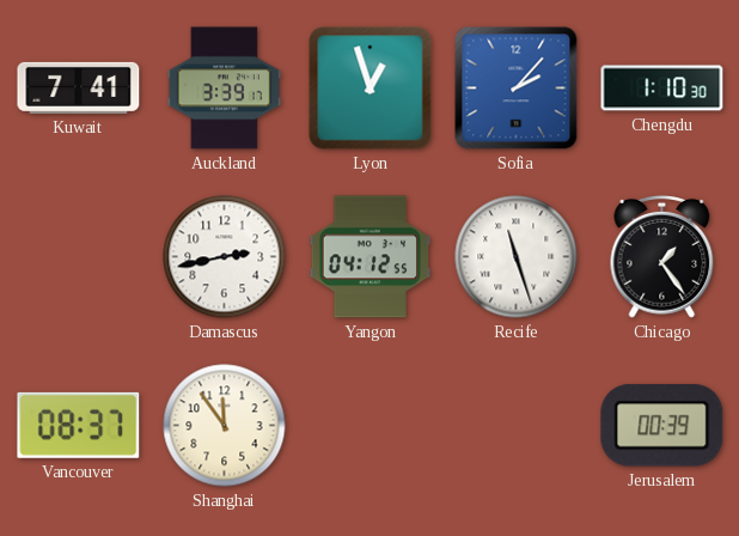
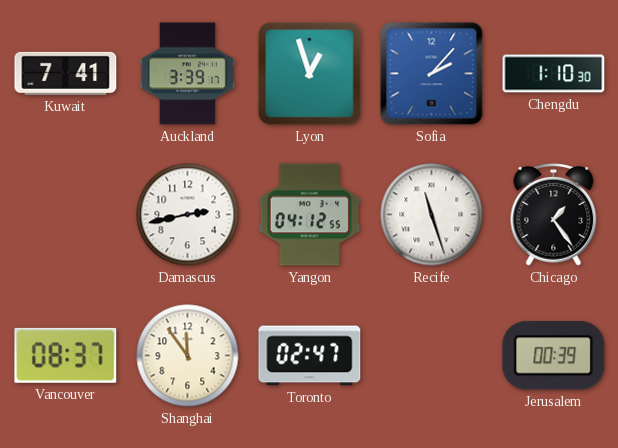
Toronto: none -> 02:47
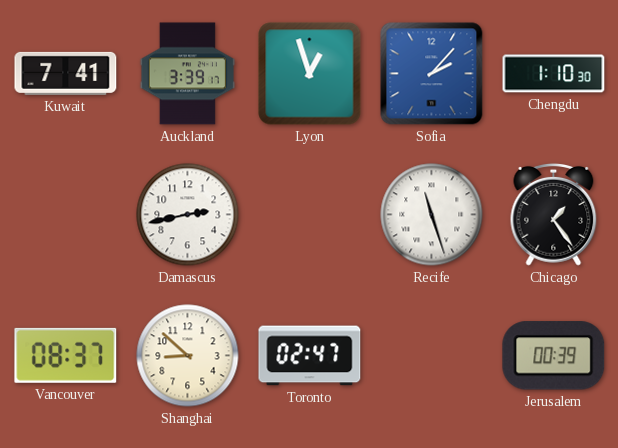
Yangon: 04:12 -> none
Shanghai: 11:54 -> 8:52
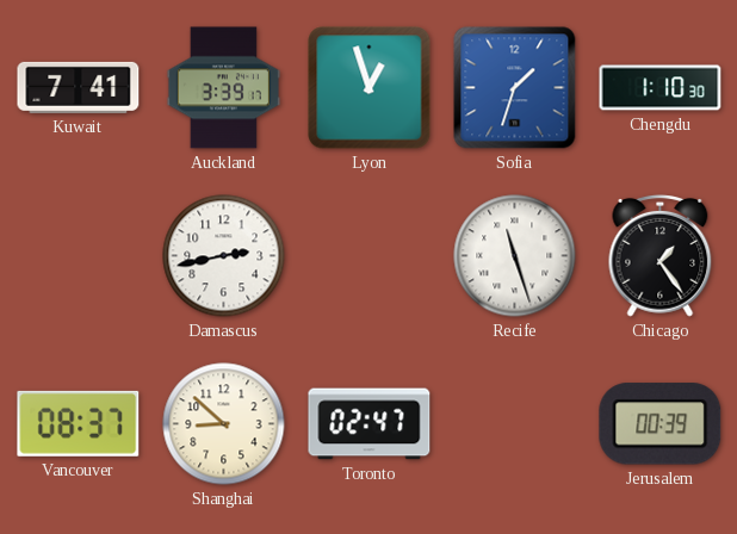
Sofia: 2:07 -> 1:33
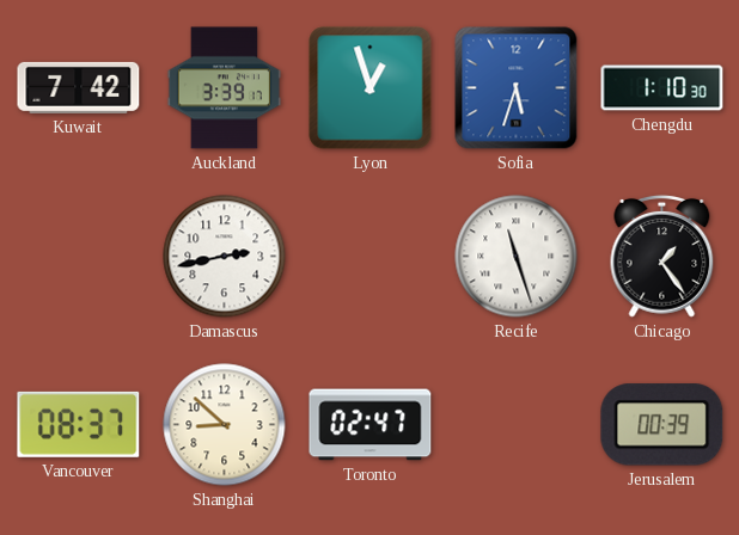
Kuwait: 7:41 -> 7:42
Sofia: 1:33 -> 5:33
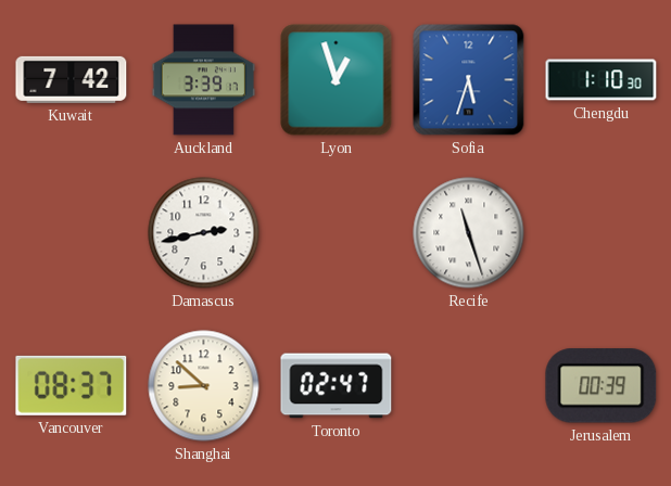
Chicago: 1:24 -> none
